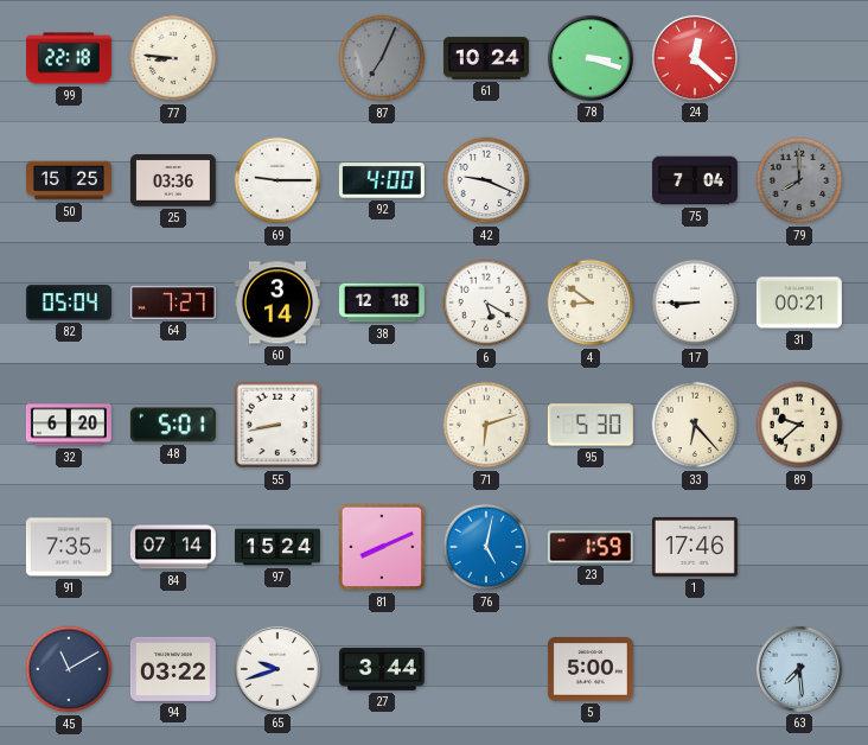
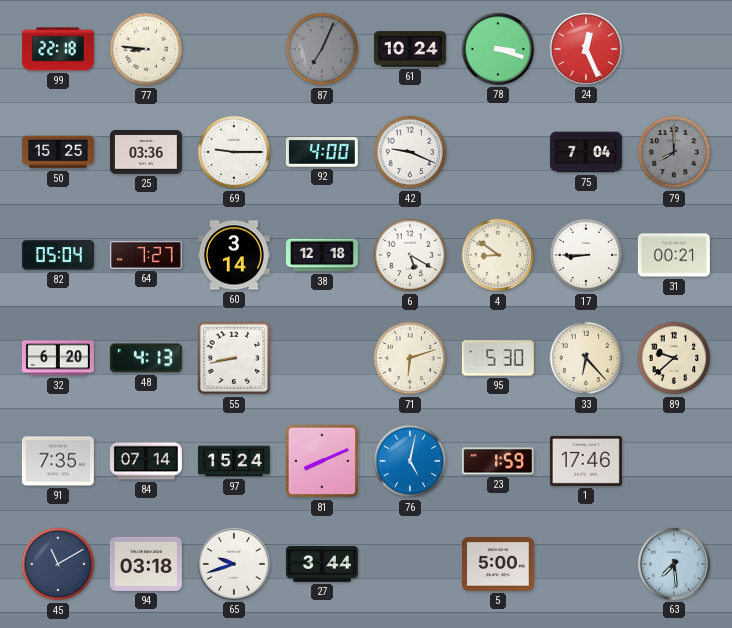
24: 12:22 -> 12:26
48: 5:01 -> 4:13
94: 03:22 -> 03:18
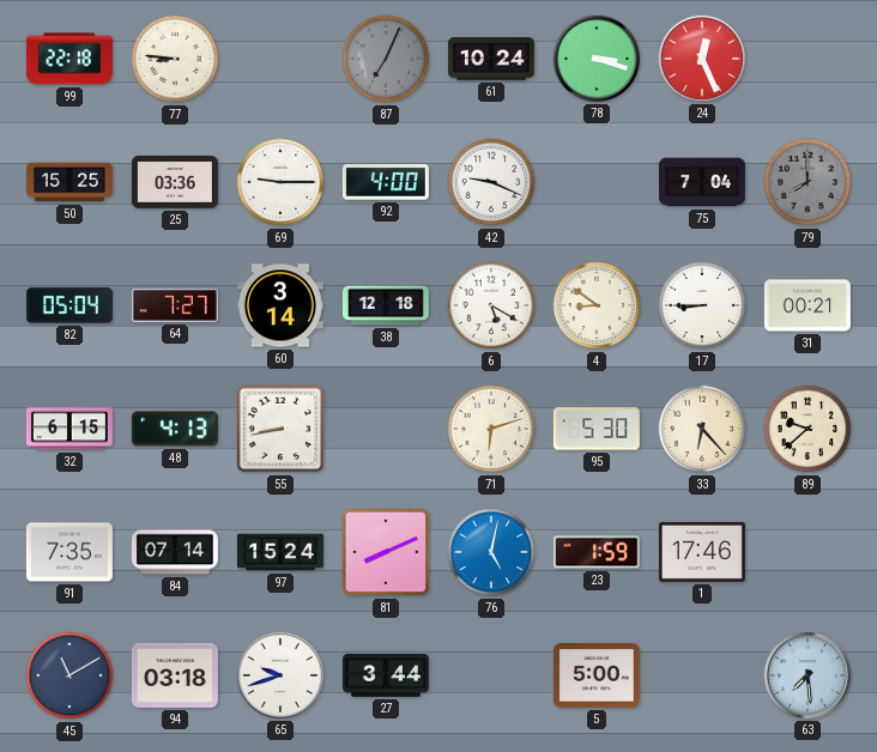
32: 6:20 -> 6:15
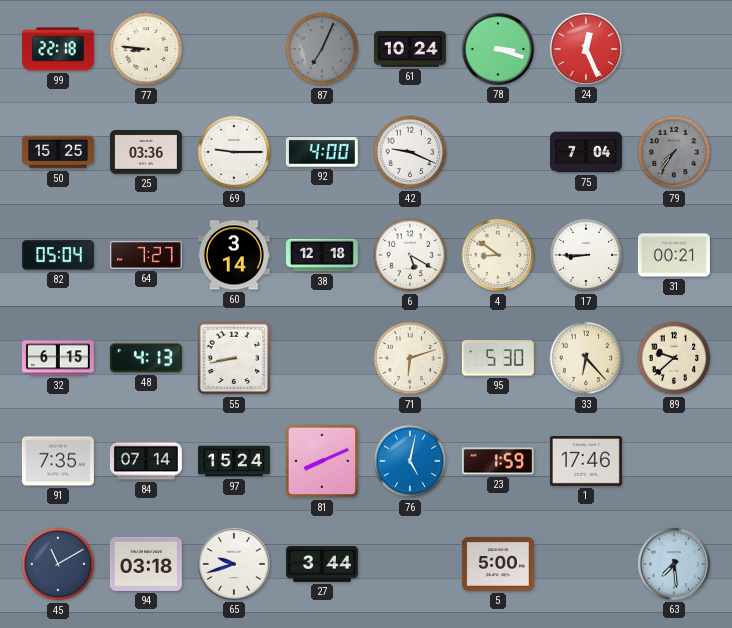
79: 8:00 -> 7:36
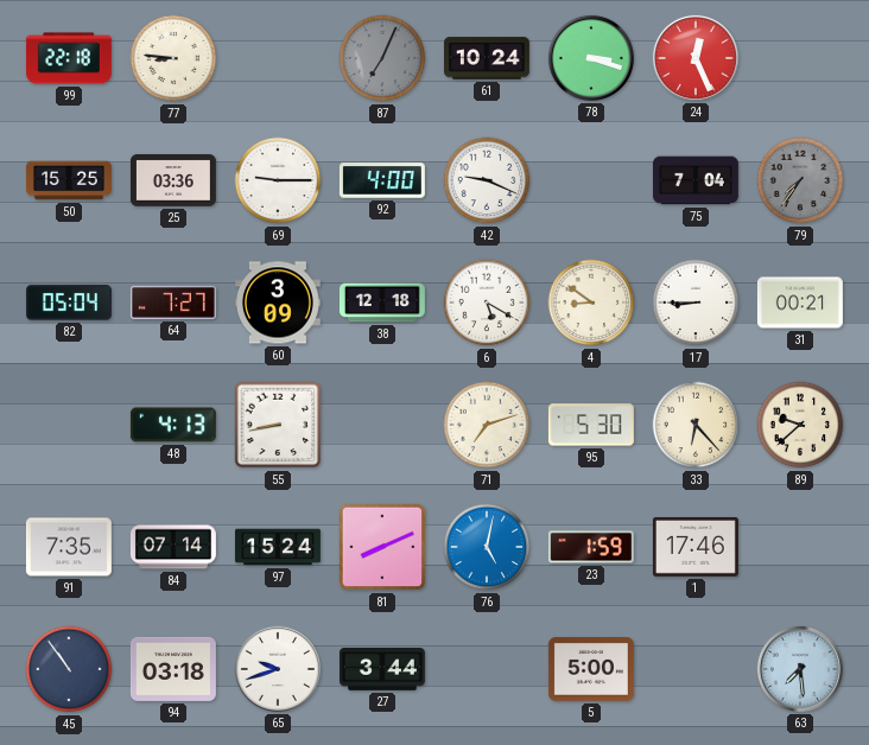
60: 3:14 -> 3:09
32: 6:15 -> none
71: 6:12 -> 7:12
45: 11:10 -> 10:54
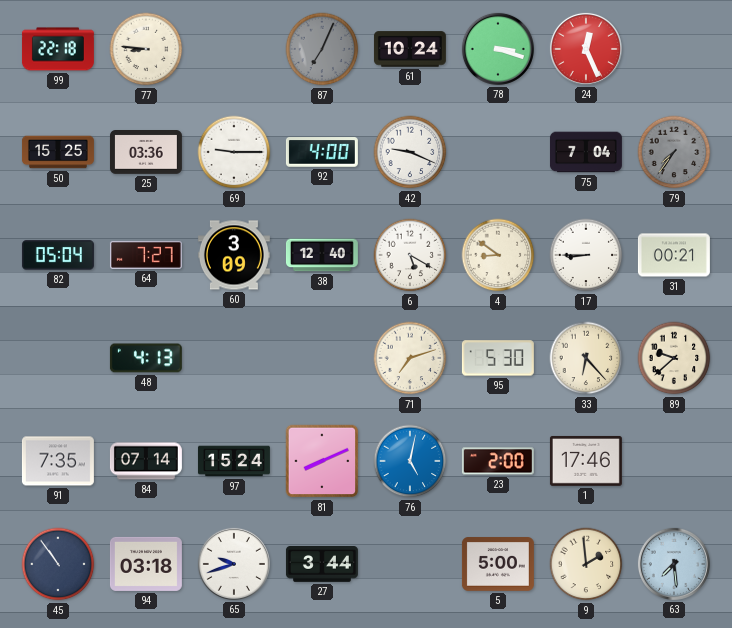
38: 12:18 -> 12:40
55: 8:43 -> none
23: 1:59 -> 2:00
9: none -> 1:59
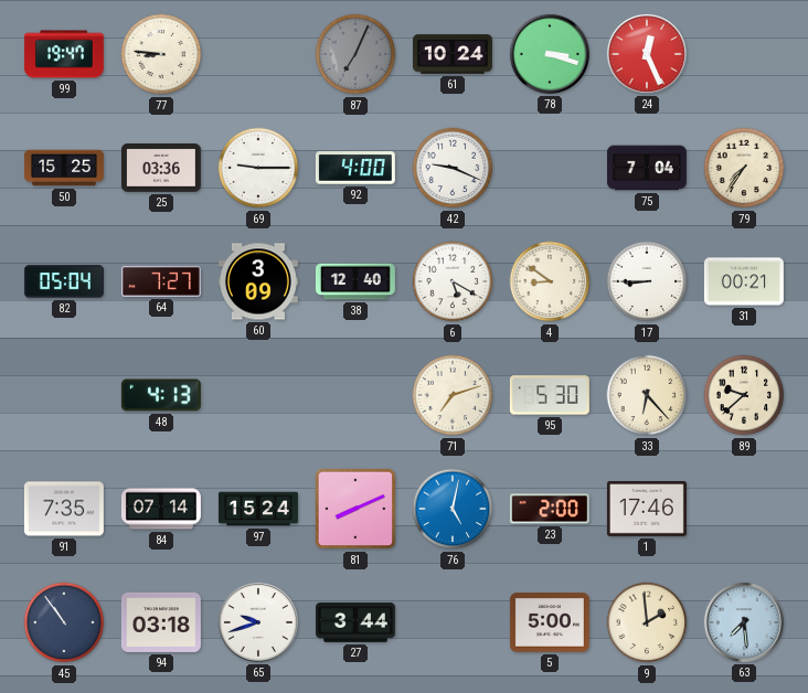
99: 22:18 -> 19:47
79 dial: grey -> cream
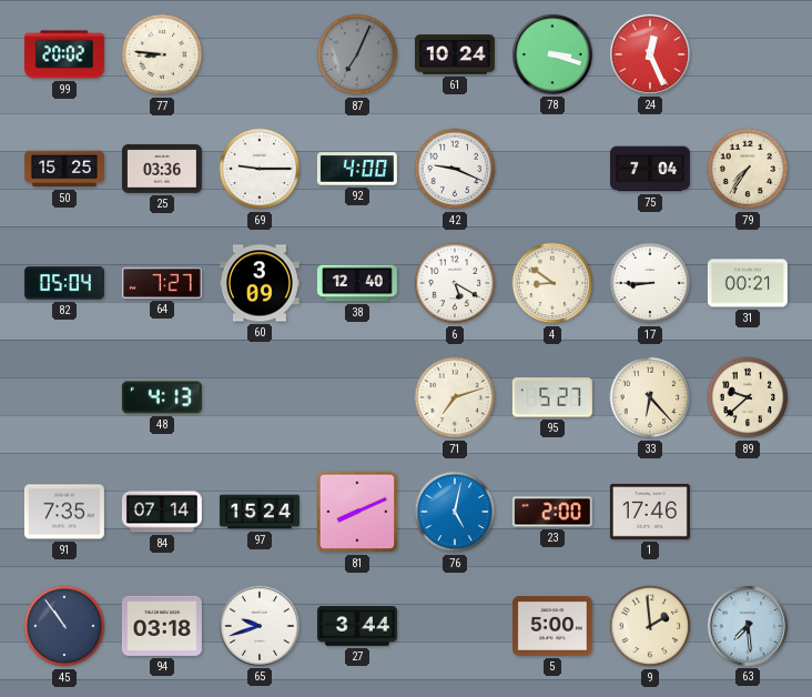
99: 19:47 -> 20:02
95: 5:30 -> 5:27
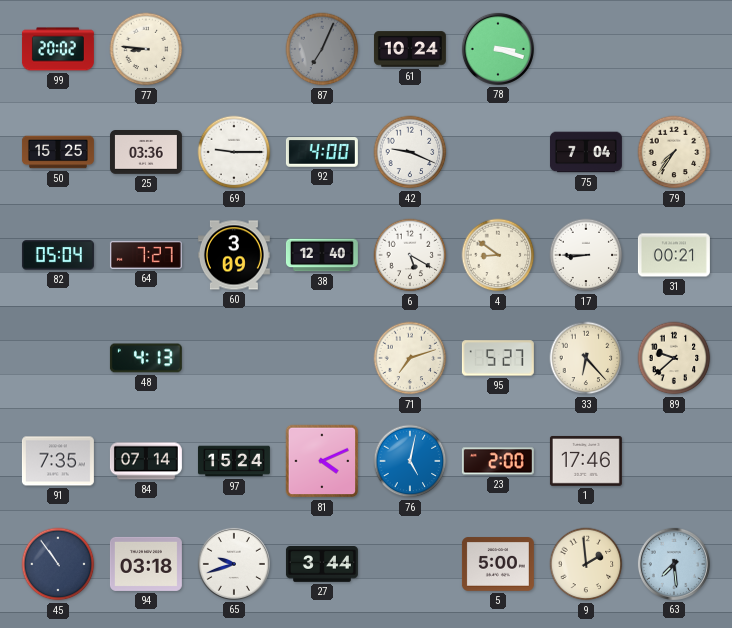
24: 12:26 -> none
81: 8:11 -> 4:11
